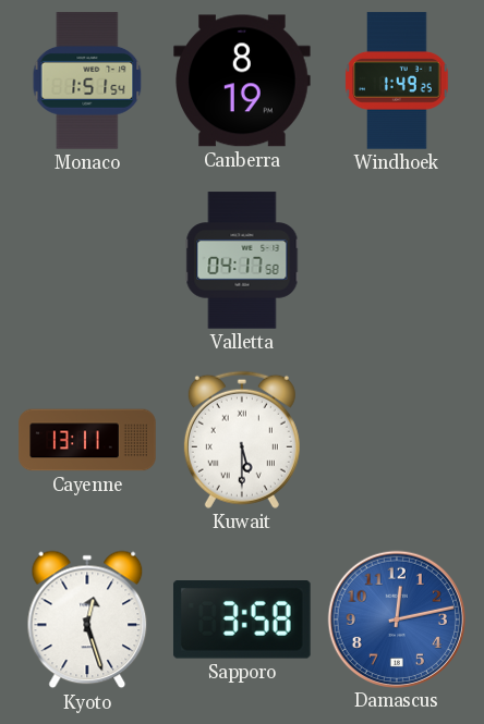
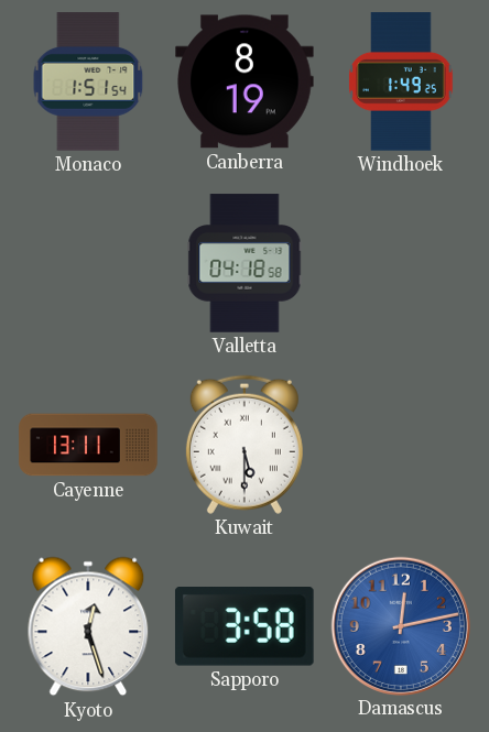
Valletta: 04:17 -> 04:18
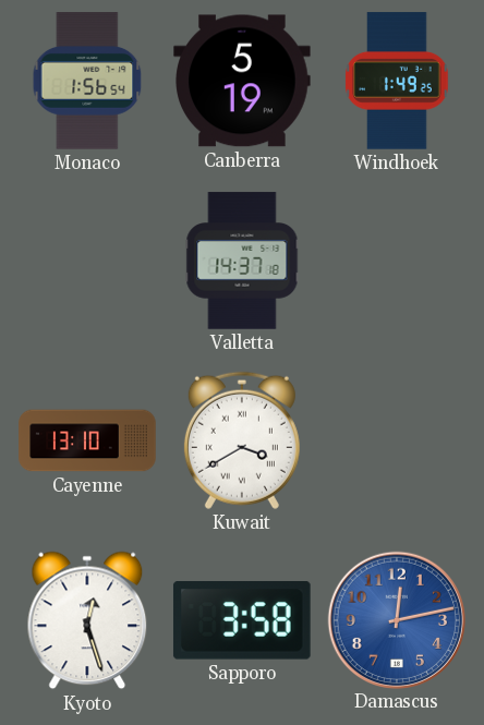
Monaco: 1:51 -> 1:56
Canberra: 8:19 -> 5:19
Valletta: 04:18 -> 14:37
Cayenne: 13:11 -> 13:10
Kuwait: 5:30 -> 3:40
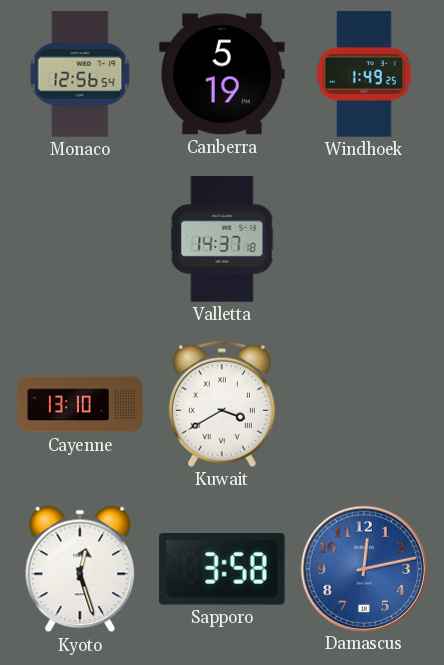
Monaco: 1:56 -> 12:56
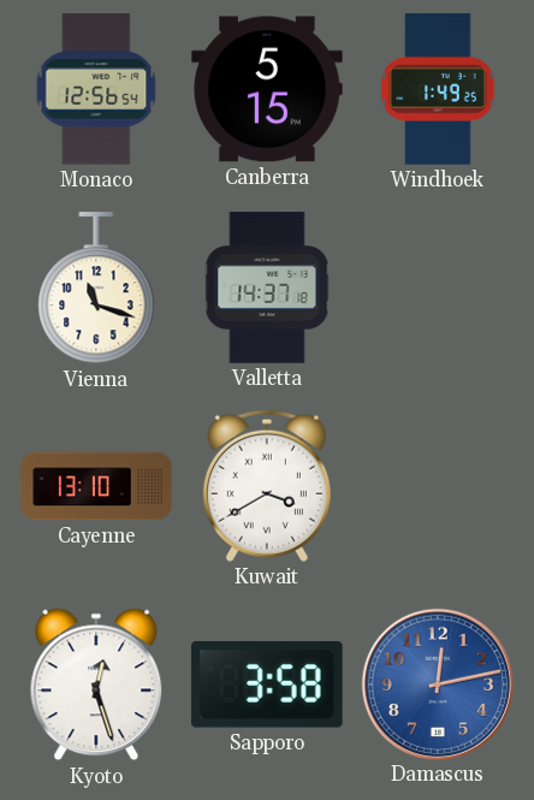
Canberra: 5:19 -> 5:15
Vienna: none -> 11:18
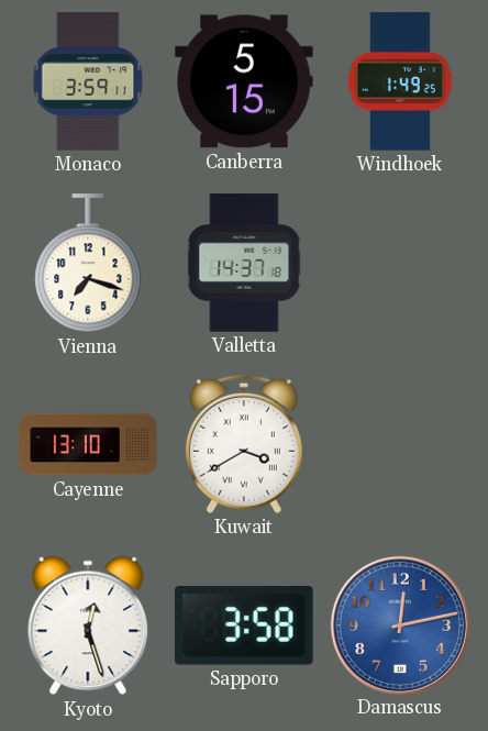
Monaco: 12:56 -> 3:59
Vienna: 11:18 -> 7:18
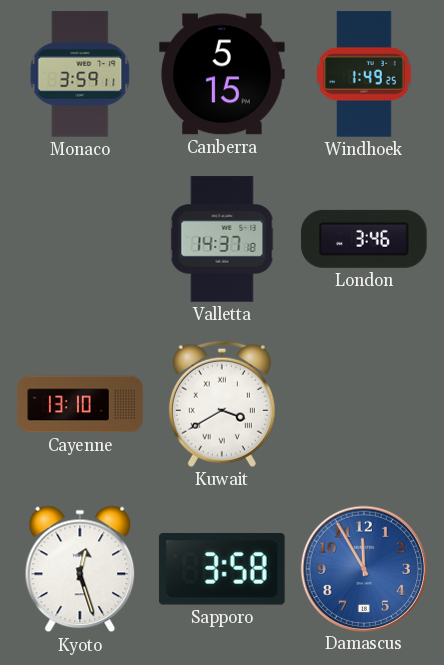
Vienna: 7:18 -> none
London: none -> 3:46
Damascus: 12:13 -> 11:55
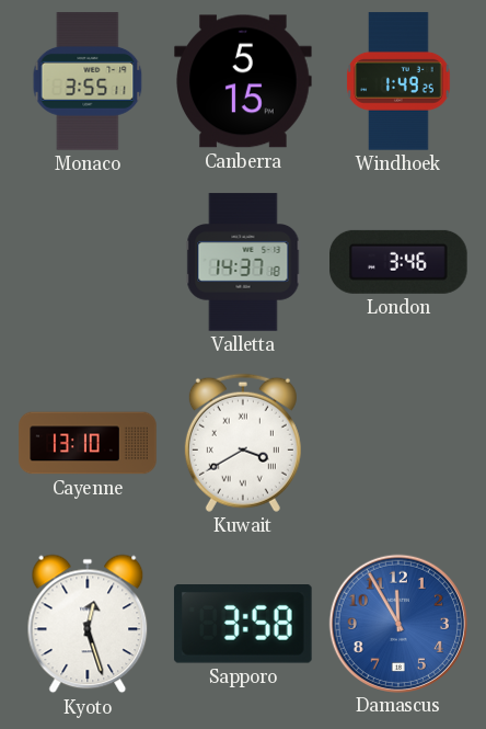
Monaco: 3:59 -> 3:55
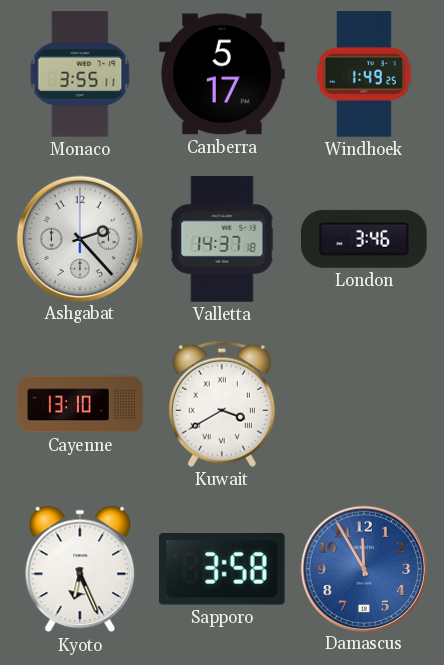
Canberra: 5:15 -> 5:17
Ashgabat: none -> 2:23
Kyoto: 12:27 -> 6:26
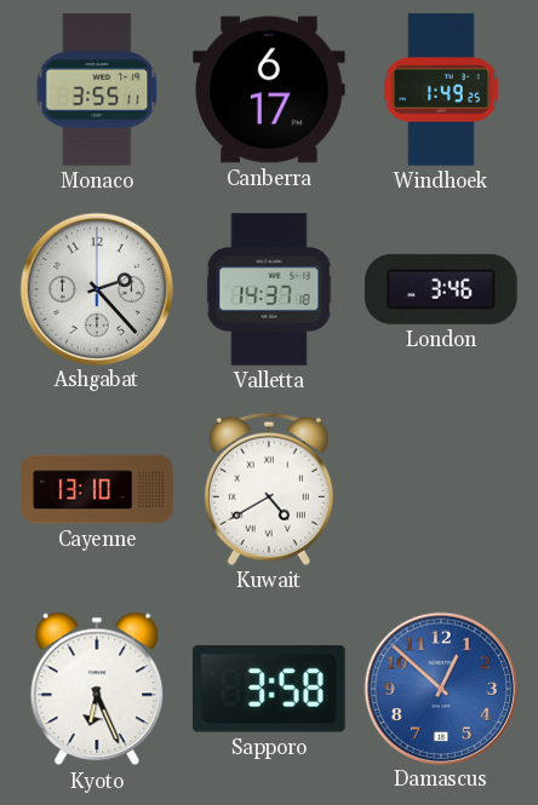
Canberra: 5:17 -> 6:17
Kuwait: 3:40 -> 4:40
Damascus: 11:55 -> 12:52
